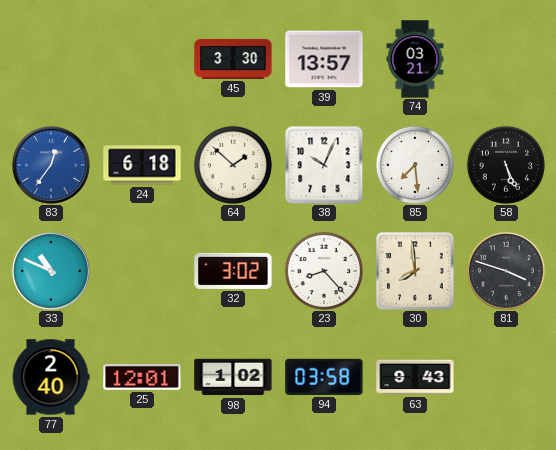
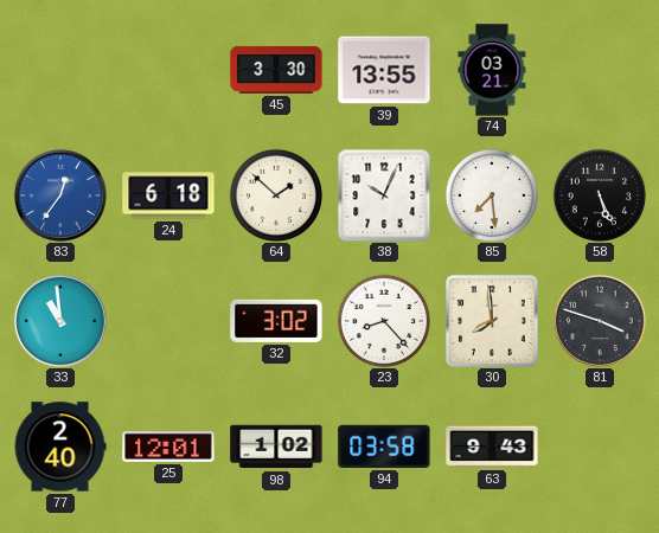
39: 13:57 -> 13:55
33: 10:49 -> 10:59
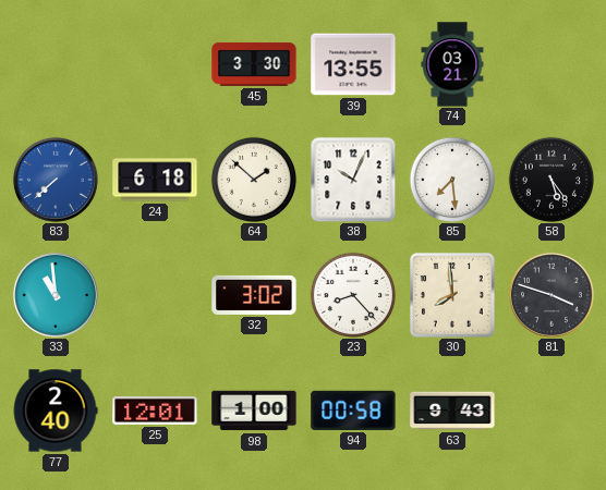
83: 12:36 -> 7:38
58: 5:26 -> 5:24
98: 1:02 -> 1:00
94: 03:58 -> 00:58
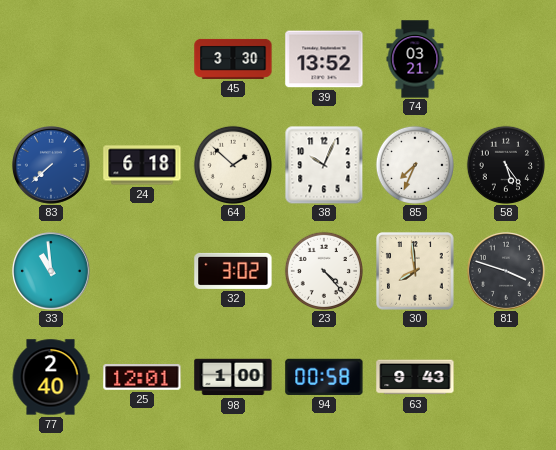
39: 13:55 -> 13:52
85: 7:29 -> 7:34
23: 8:23 -> 4:23
